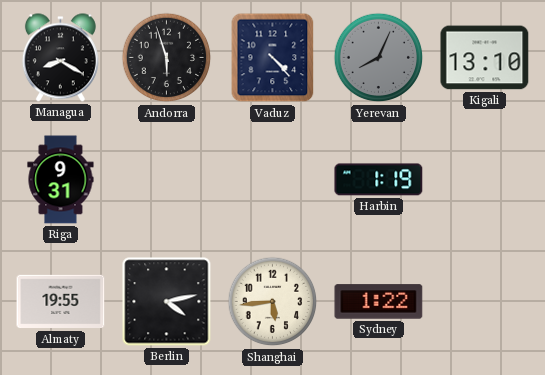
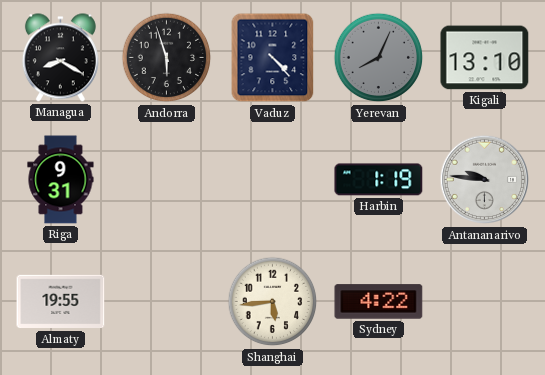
Antananarivo: none -> 9:46
Berlin: 4:13 -> none
Sydney: 1:22 -> 4:22
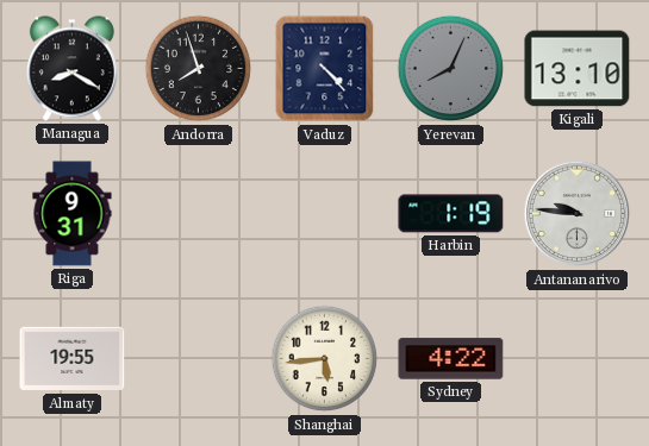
Andorra: 5:57 -> 7:57
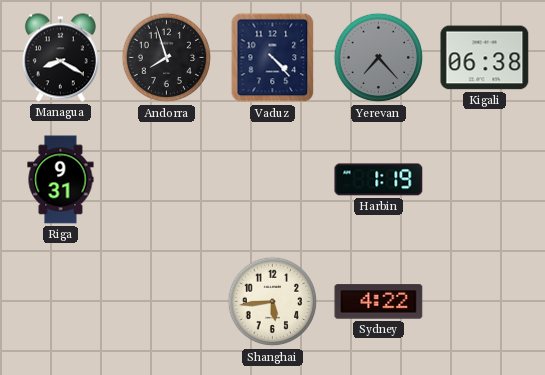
Yerevan: 8:04 -> 7:23
Kigali: 13:10 -> 06:38
Antananarivo: 9:46 -> none
Almaty: 19:55 -> none
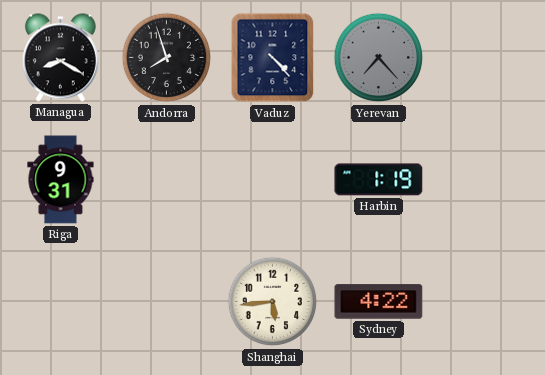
Kigali: 06:38 -> none
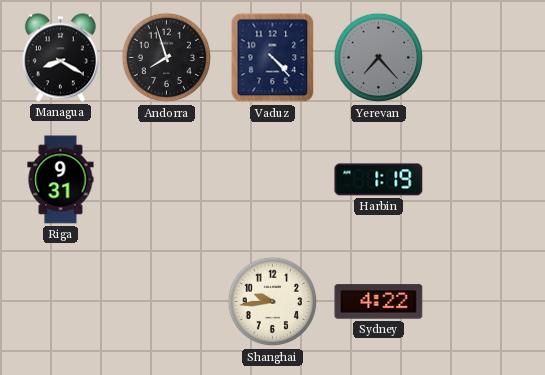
Shanghai: 5:44 -> 9:44
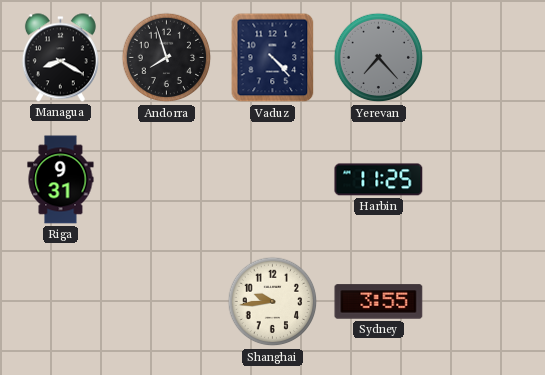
Harbin: 1:19 -> 11:25
Sydney: 4:22 -> 3:55
